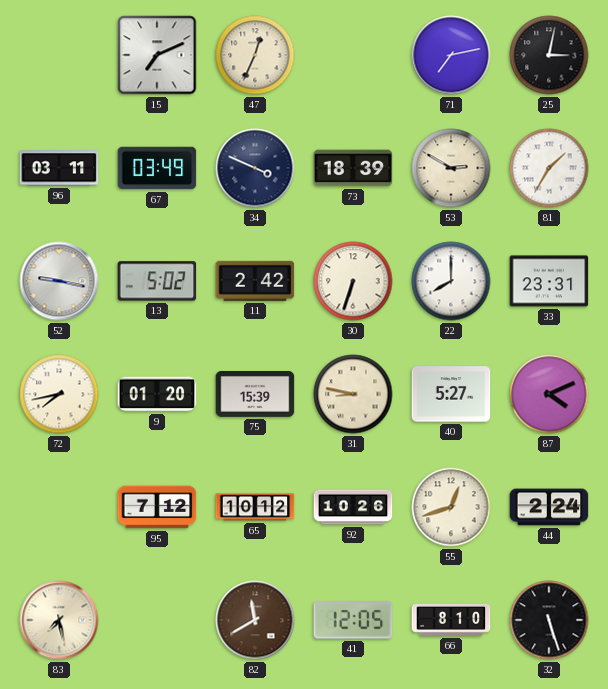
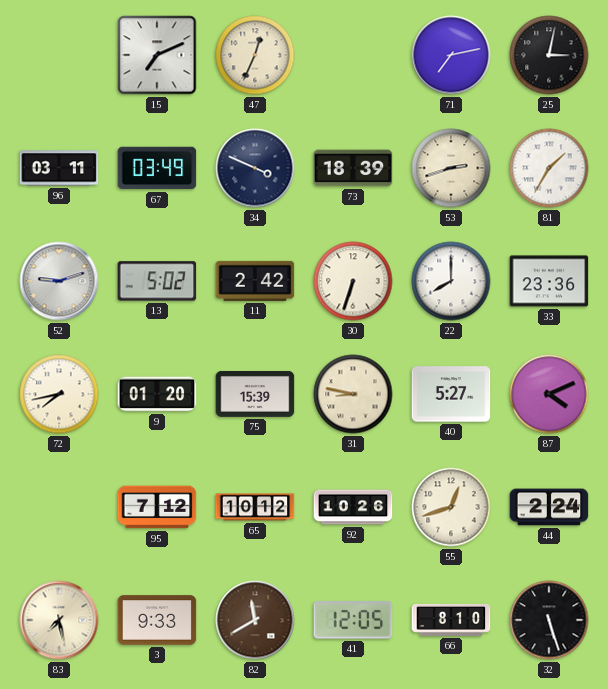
53: 2:50 -> 2:42
52: 9:17 -> 9:12
33: 23:31 -> 23:36
3: none -> 9:33
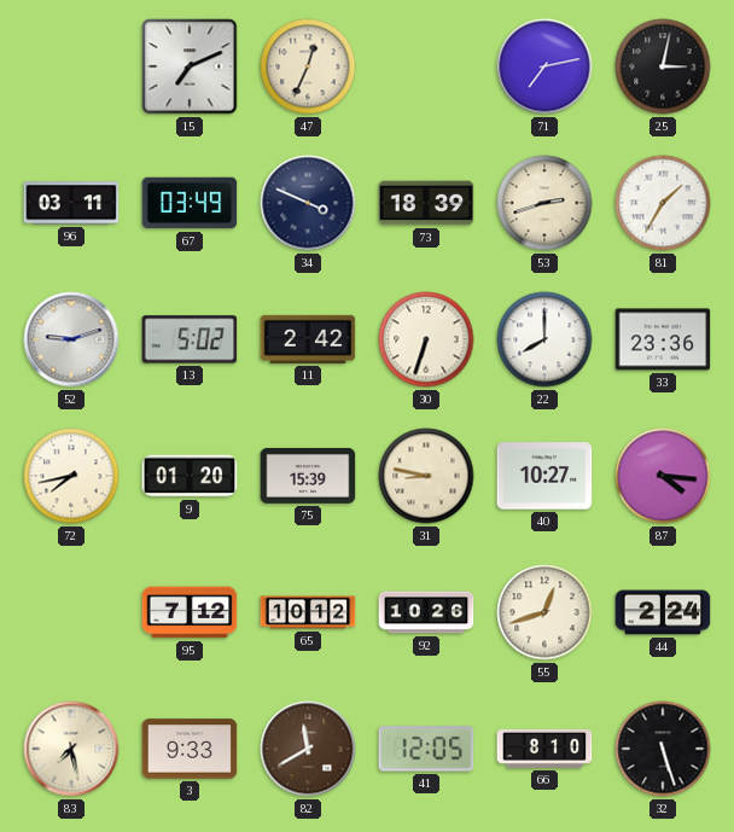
40: 5:27 -> 10:27
87: 4:11 -> 4:16
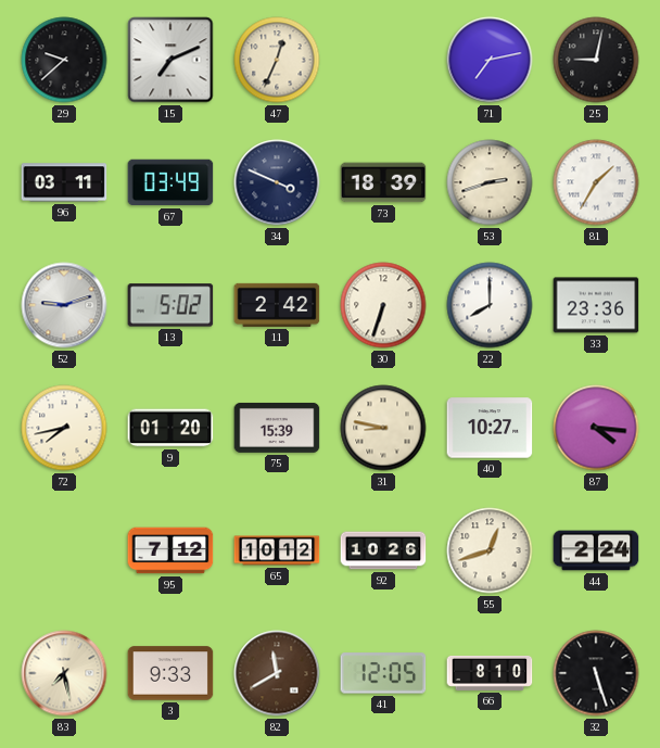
29: none -> 9:38
25: 3:02 -> 9:02
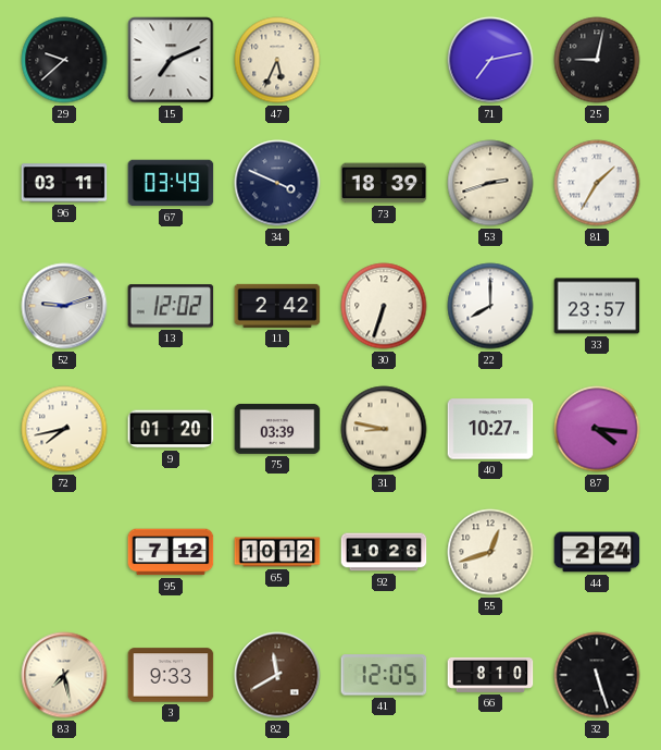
47: 12:34 -> 5:34
13: 5:02 -> 12:02
33: 23:36 -> 23:57
75: 15:39 -> 03:39
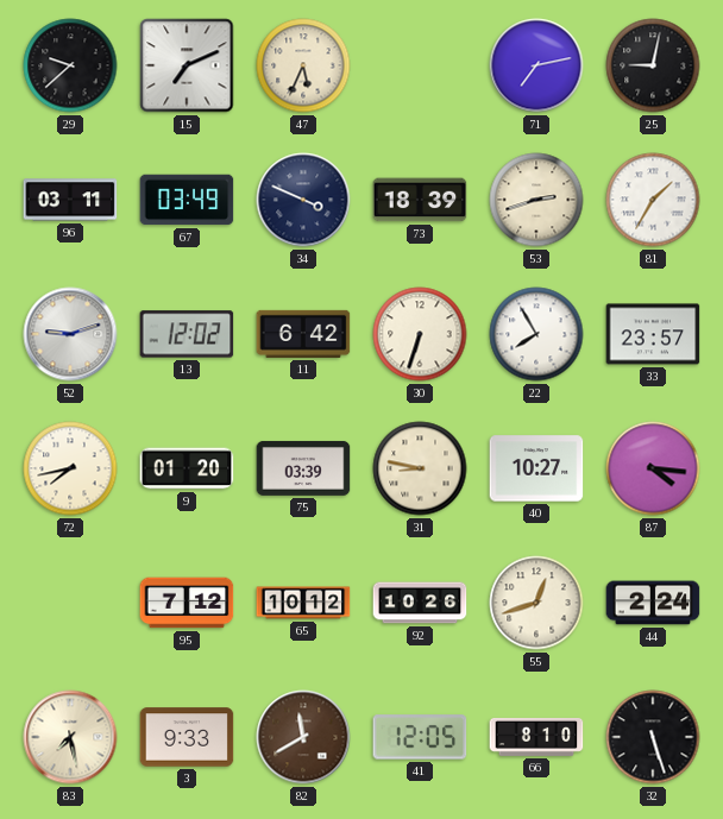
11: 2:42 -> 6:42
22: 8:00 -> 7:55
